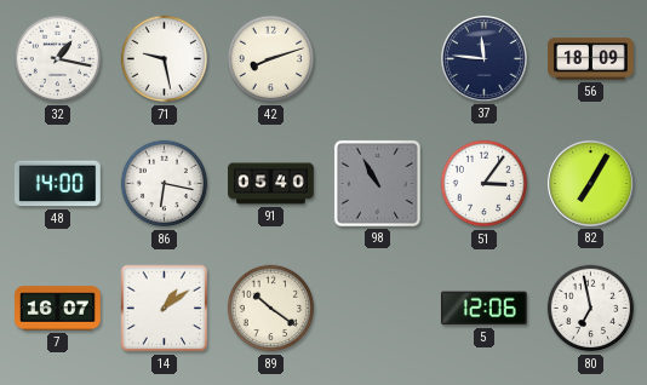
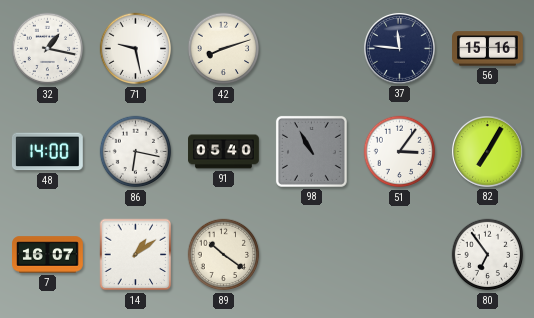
56: 18:09 -> 15:16
5: 12:06 -> none
80: 6:58 -> 6:54
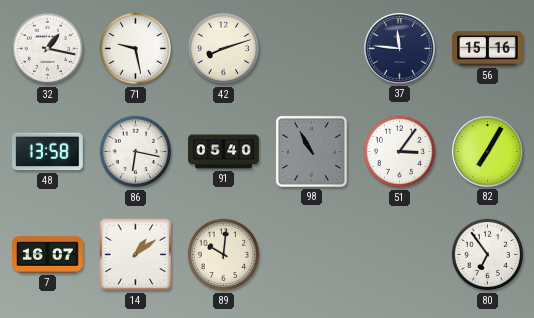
48: 14:00 -> 13:58
89: 10:21 -> 10:01
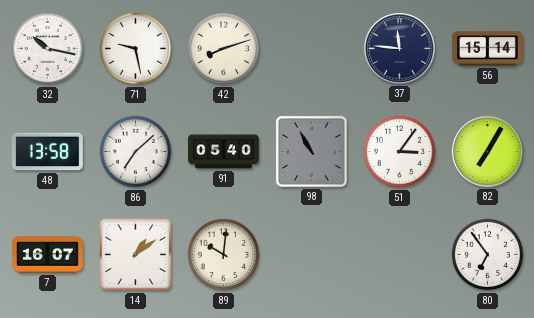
32: 1:17 -> 10:17
56: 15:16 -> 15:14
86: 6:17 -> 7:08
